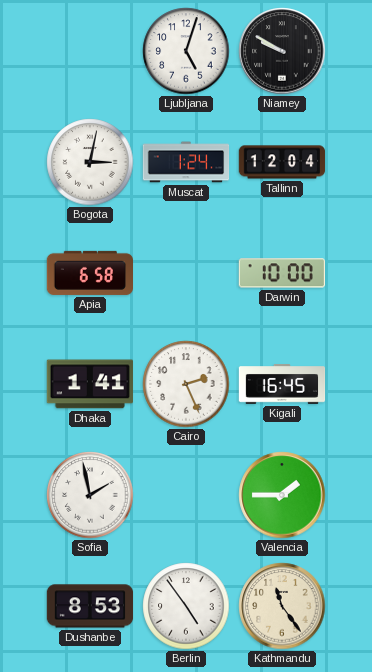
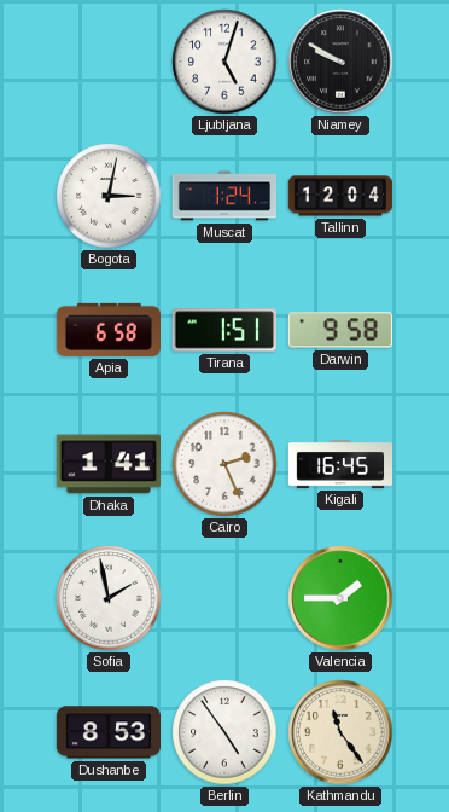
Tirana: none -> 1:51
Darwin: 10:00 -> 9:58
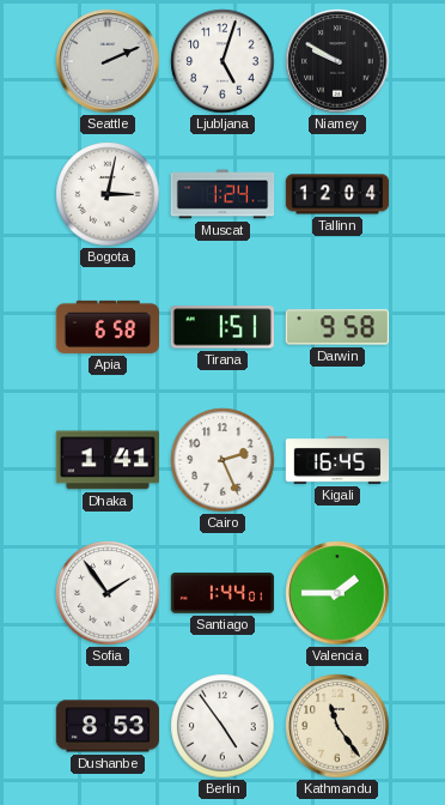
Seattle: none -> 2:11
Sofia: 1:58 -> 1:54
Santiago: none -> 1:44
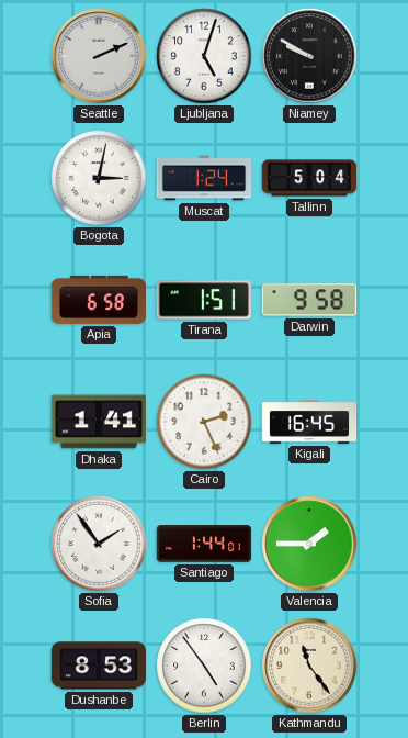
Tallinn: 12:04 -> 5:04
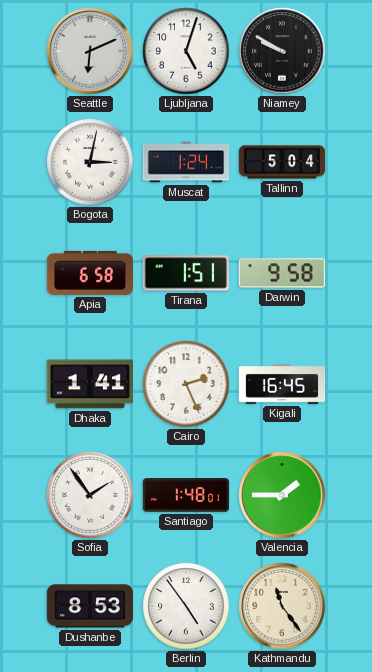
Seattle: 2:11 -> 6:11
Santiago: 1:44 -> 1:48
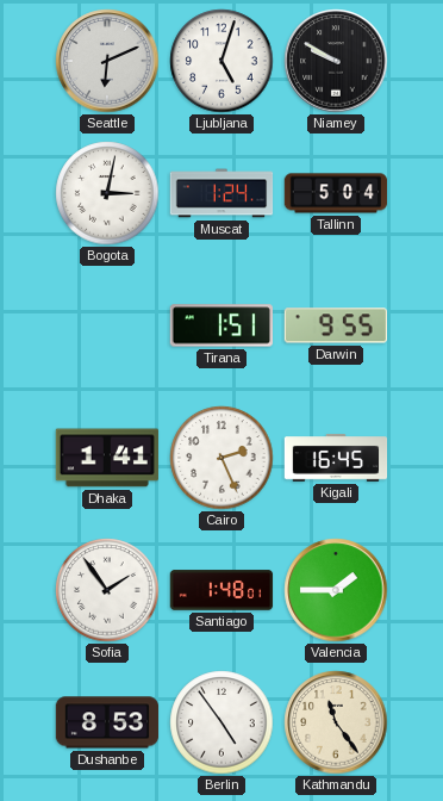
Apia: 6:58 -> none
Darwin: 9:58 -> 9:55
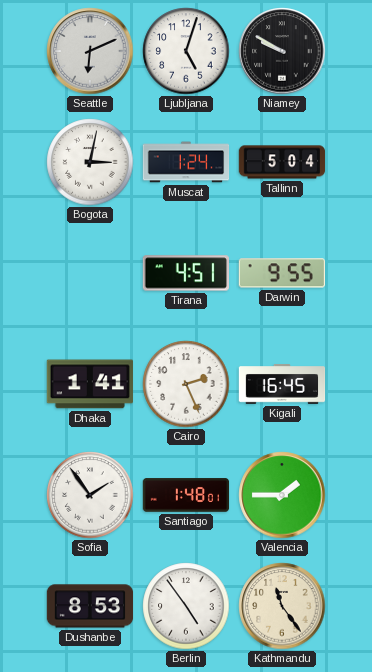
Tirana: 1:51 -> 4:51
